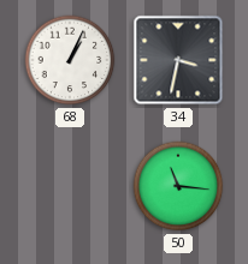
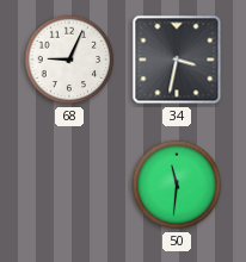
68: 1:04 -> 9:04
50: 11:16 -> 11:31
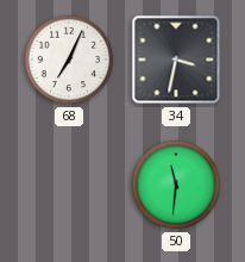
68: 9:04 -> 7:04
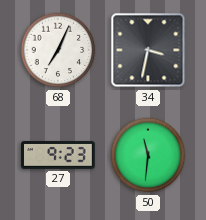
27: none -> 9:23
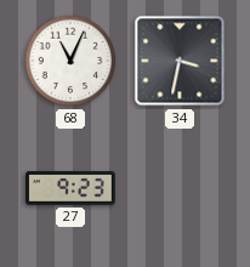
68: 7:04 -> 11:04
50: 11:31 -> none
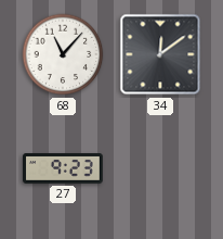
68: 11:04 -> 11:07
34: 3:32 -> 12:09
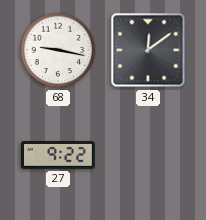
68: 11:07 -> 9:17
27: 9:23 -> 9:22
